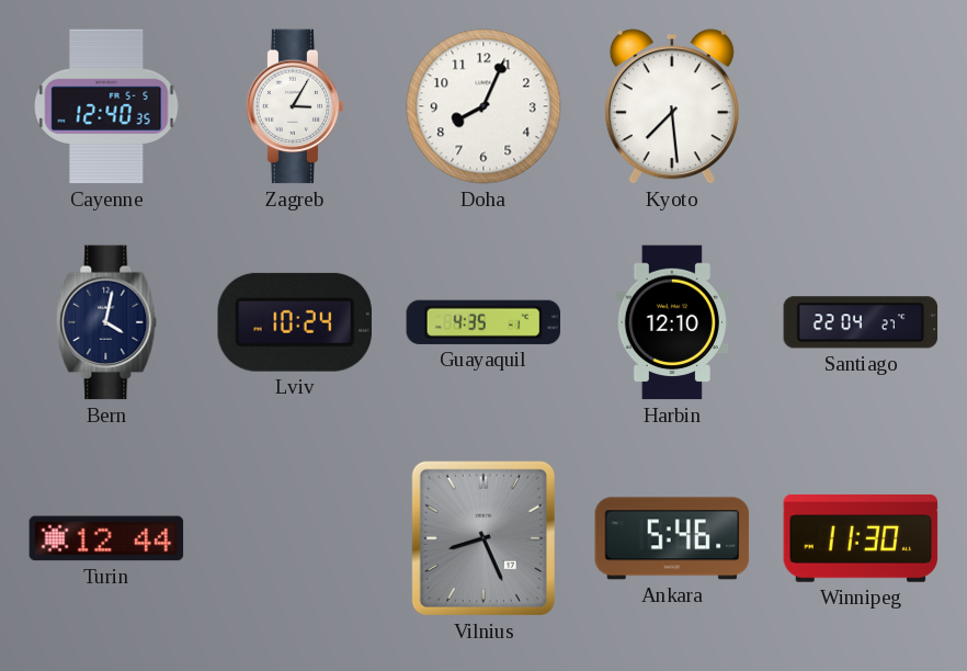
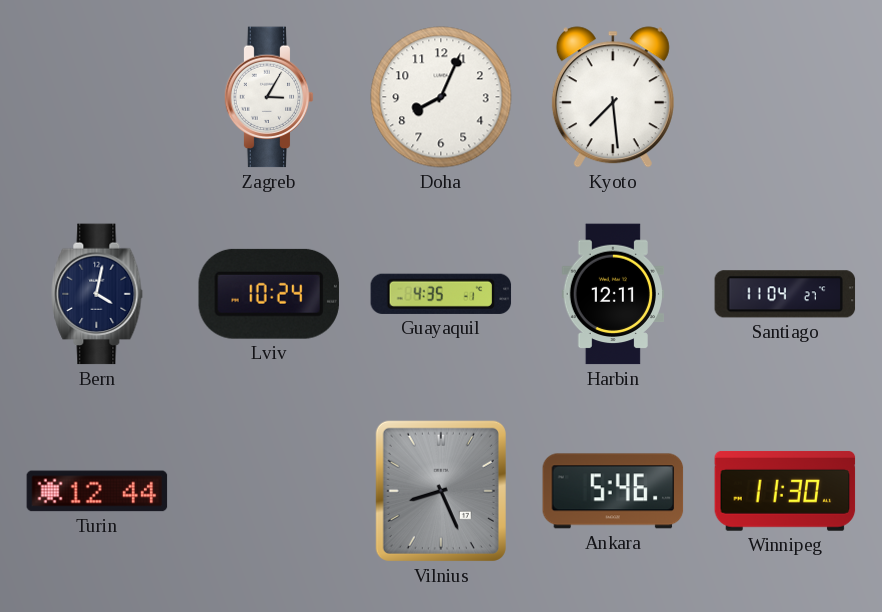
Cayenne: 12:40 -> none
Harbin: 12:10 -> 12:11
Santiago: 22:04 -> 11:04
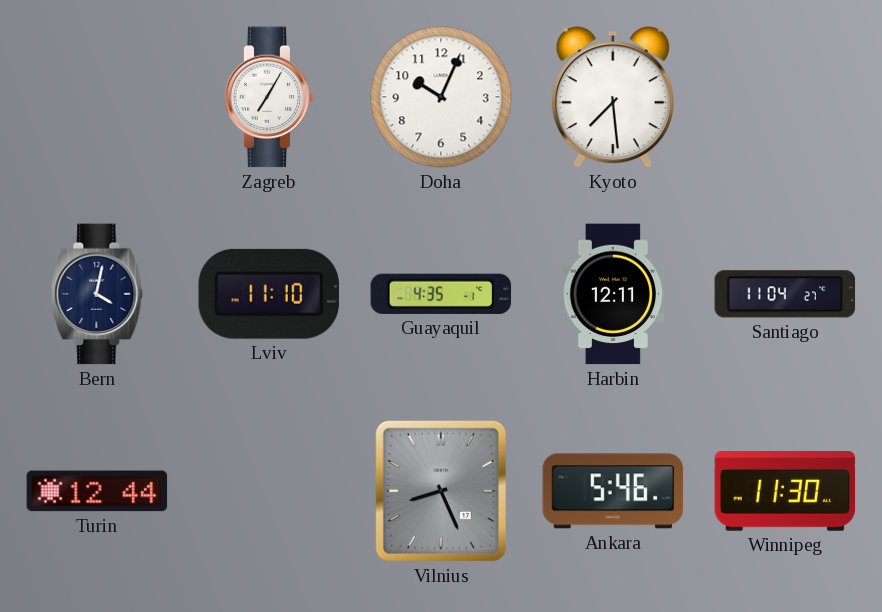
Zagreb: 3:05 -> 7:05
Doha: 8:04 -> 10:04
Lviv: 10:24 -> 11:10
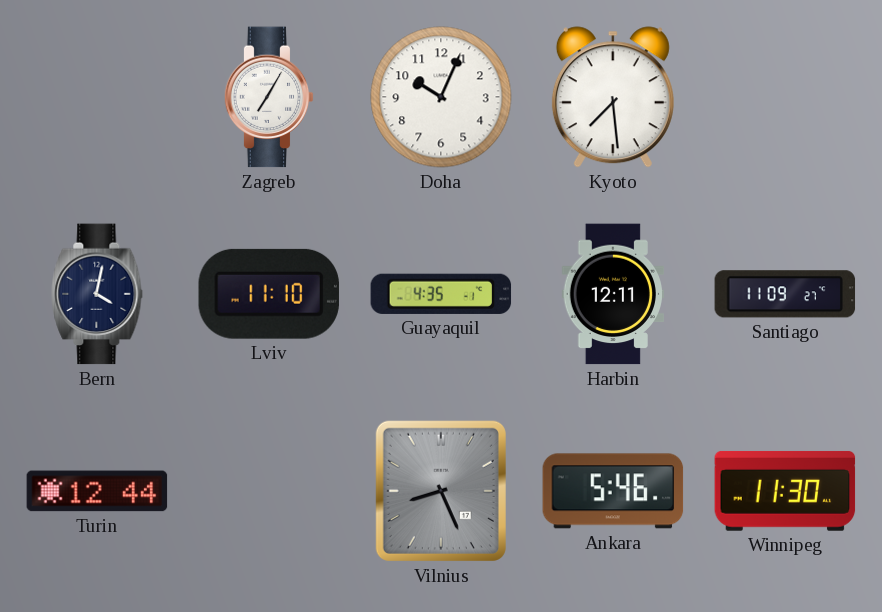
Santiago: 11:04 -> 11:09
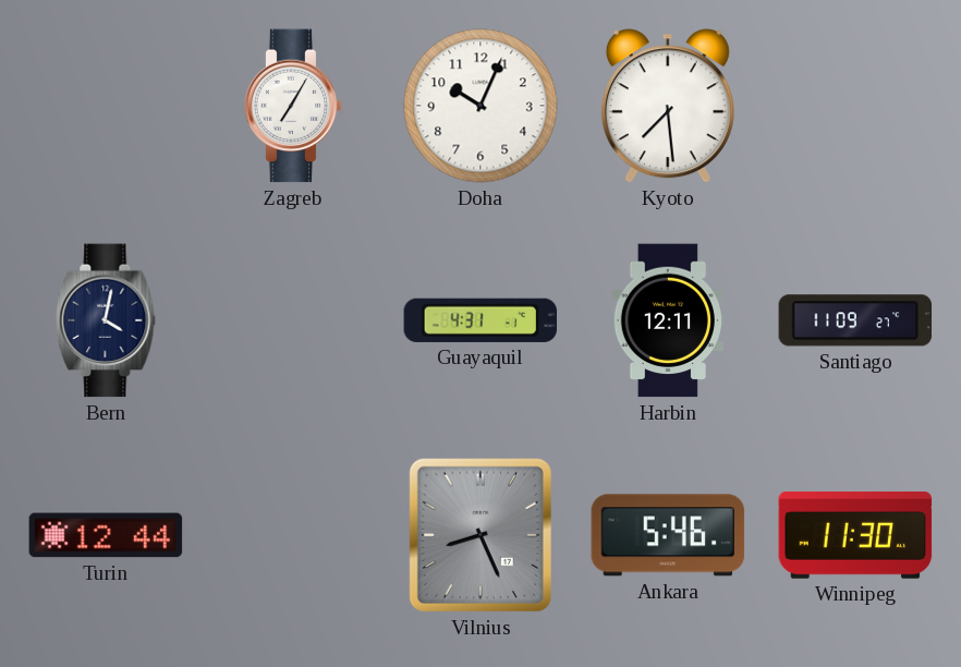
Lviv: 11:10 -> none
Guayaquil: 4:35 -> 4:31
